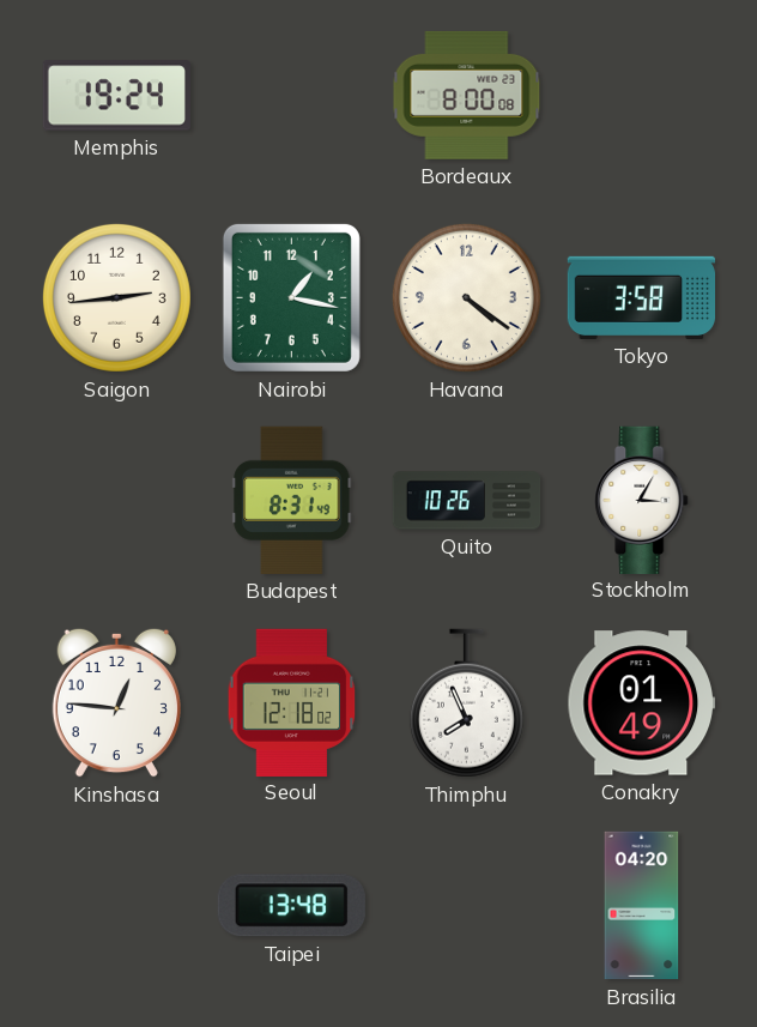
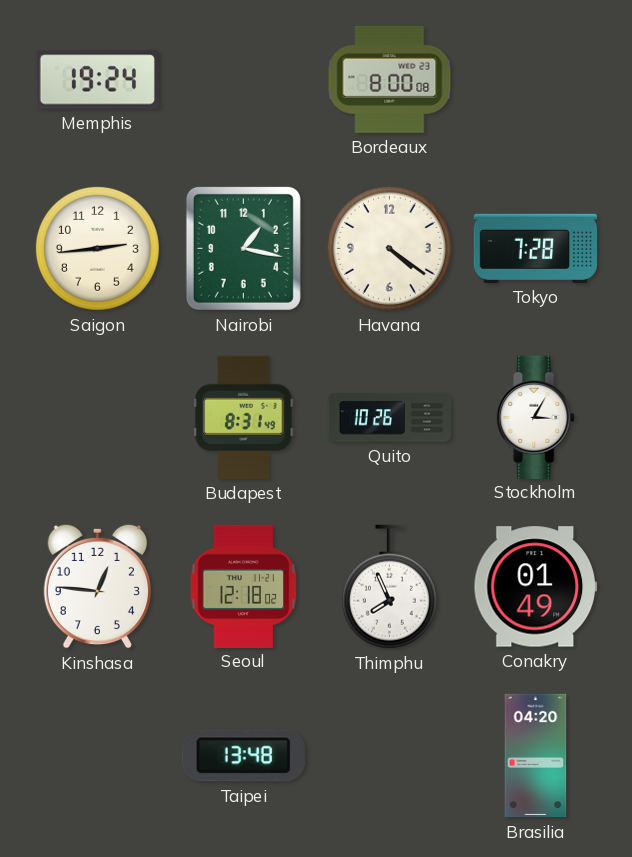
Tokyo: 3:58 -> 7:28
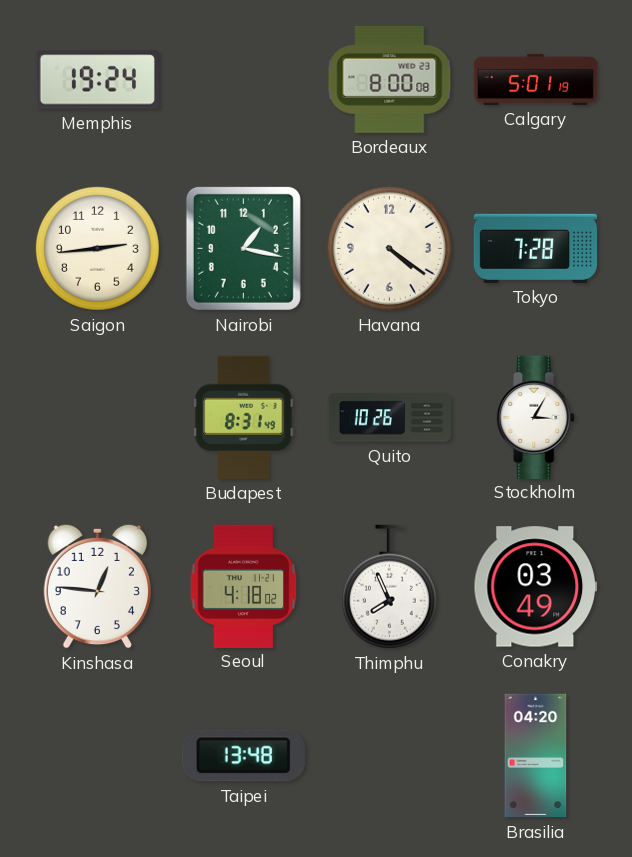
Calgary: none -> 5:01
Seoul: 12:18 -> 4:18
Conakry: 01:49 -> 03:49
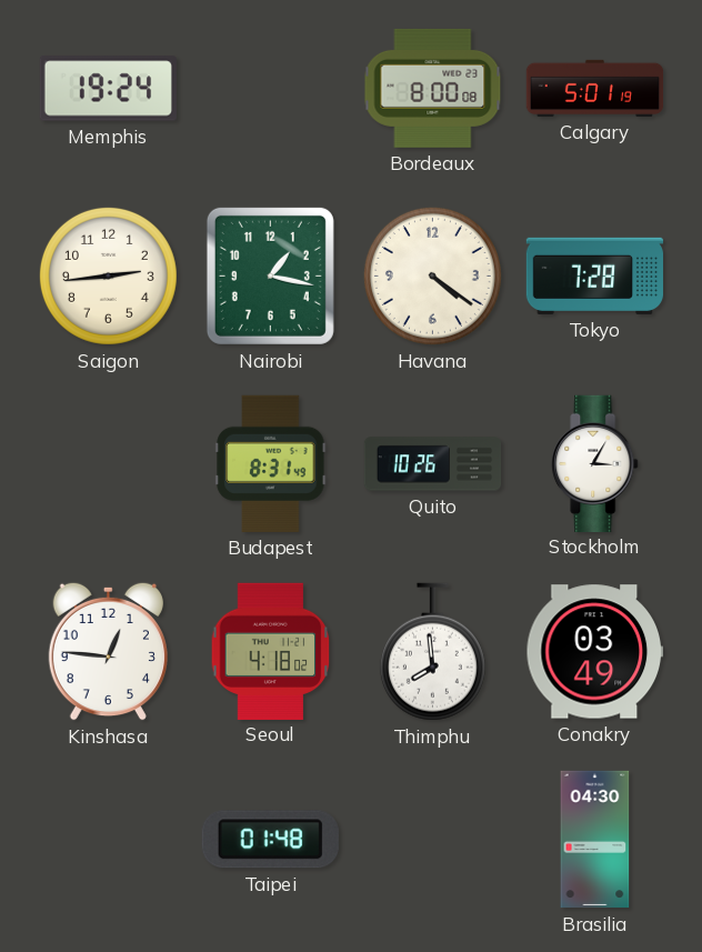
Thimphu: 7:56 -> 7:59
Taipei: 13:48 -> 01:48
Brasilia: 04:20 -> 04:30
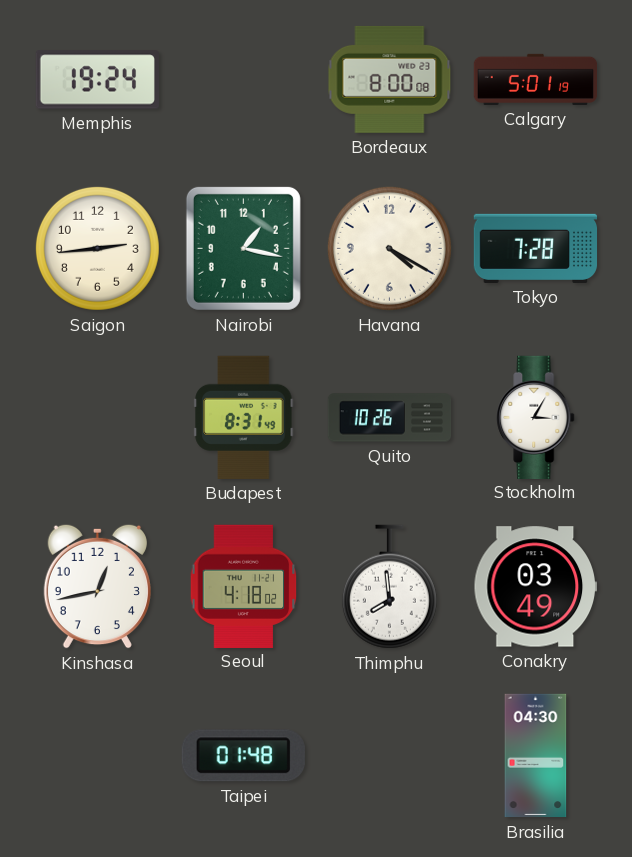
Havana: 4:21 -> 4:20
Kinshasa: 12:46 -> 12:43
